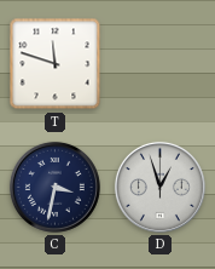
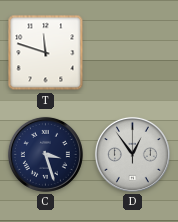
C: 3:32 -> 3:27
D: 12:57 -> 12:54
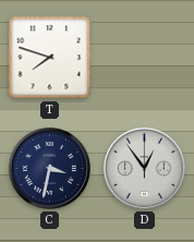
T: 11:48 -> 7:48
C: 3:27 -> 3:32
